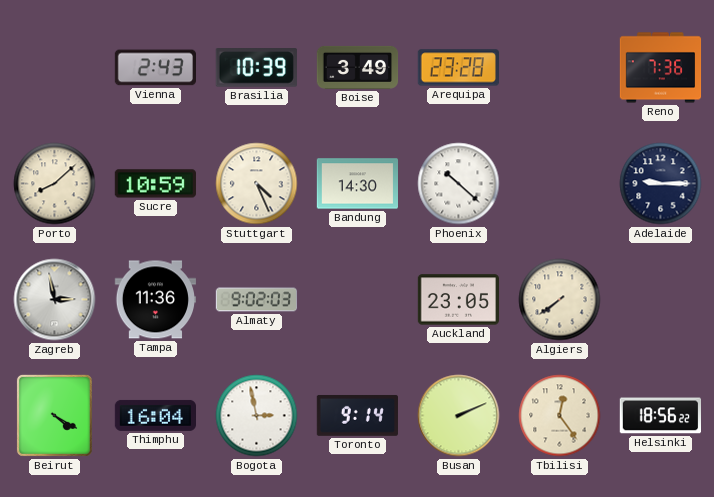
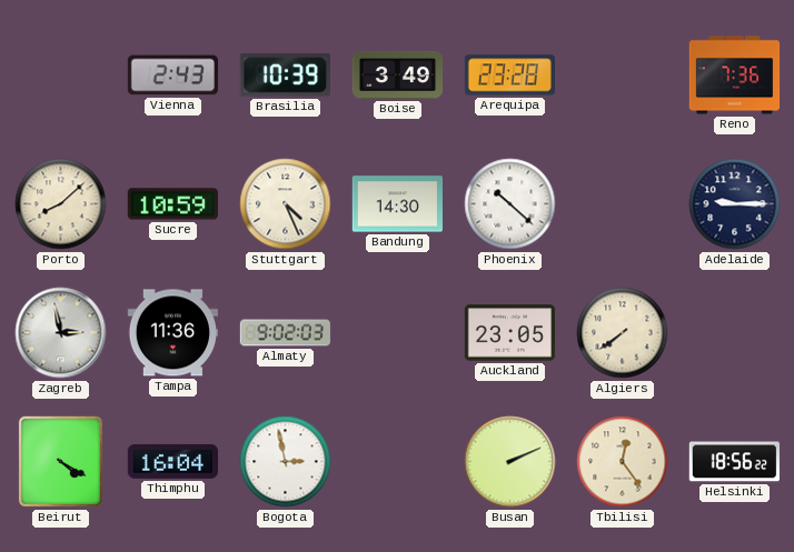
Toronto: 9:14 -> none
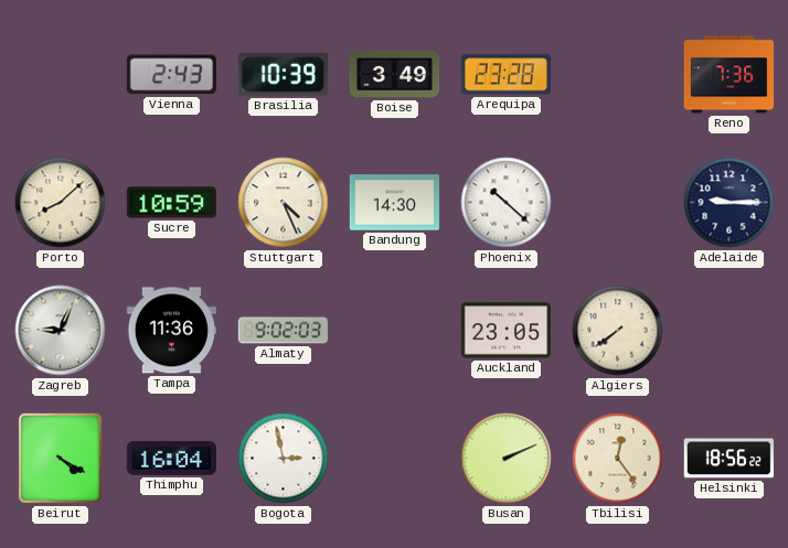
Zagreb: 2:58 -> 9:04
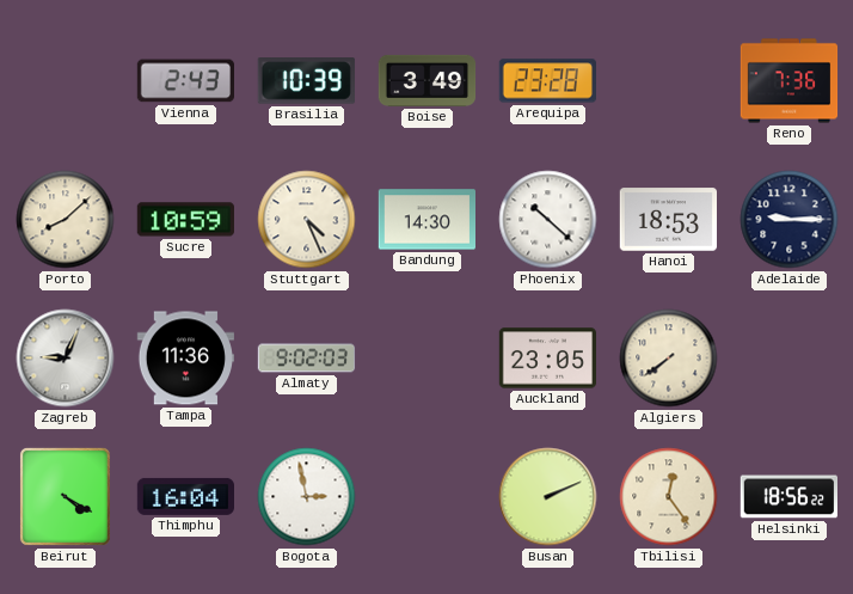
Hanoi: none -> 18:53
